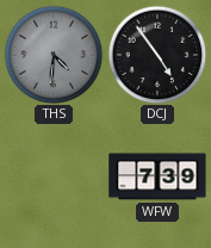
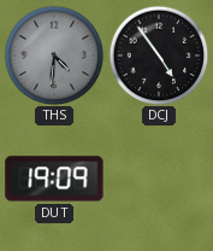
DUT: none -> 19:09
WFW: 7:39 -> none
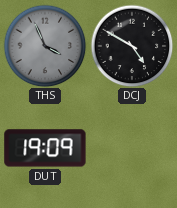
THS: 4:31 -> 3:56
DCJ: 4:54 -> 4:50
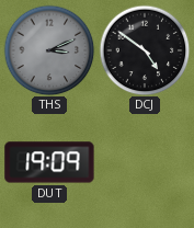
THS: 3:56 -> 3:11
DCJ: 4:50 -> 4:51
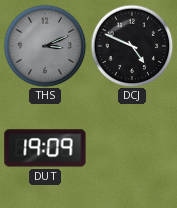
DCJ: 4:51 -> 4:49
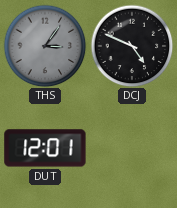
THS: 3:11 -> 3:06
DUT: 19:09 -> 12:01
